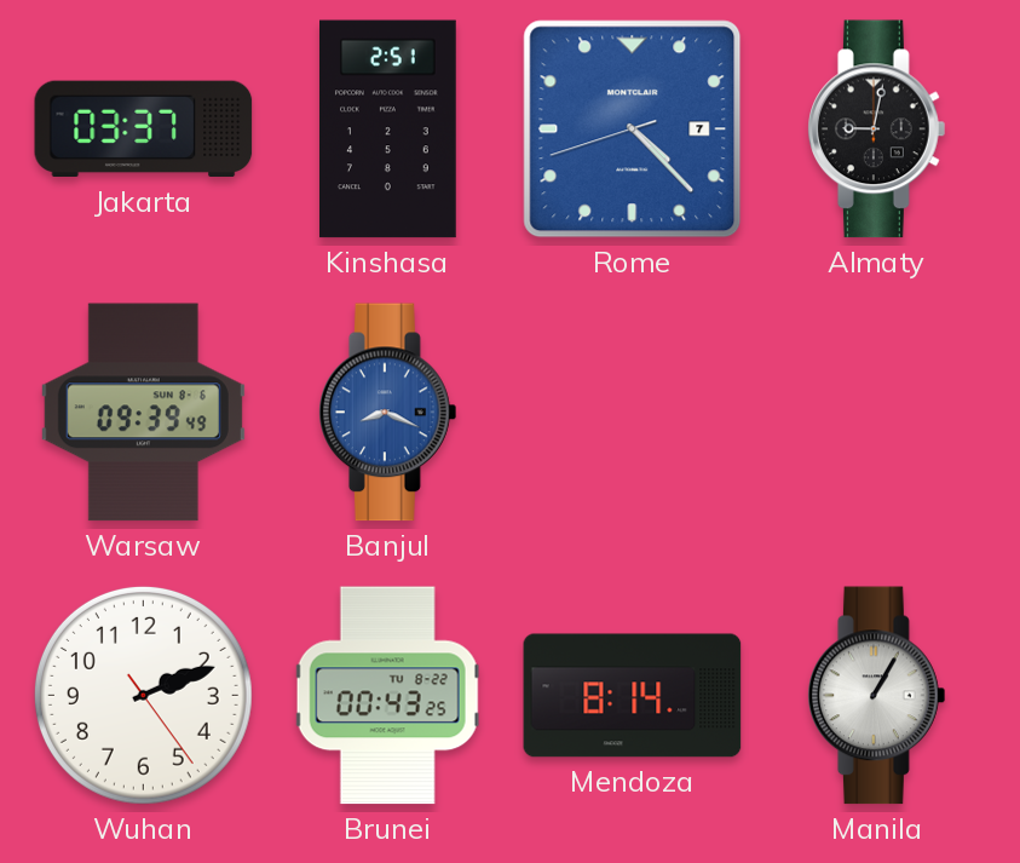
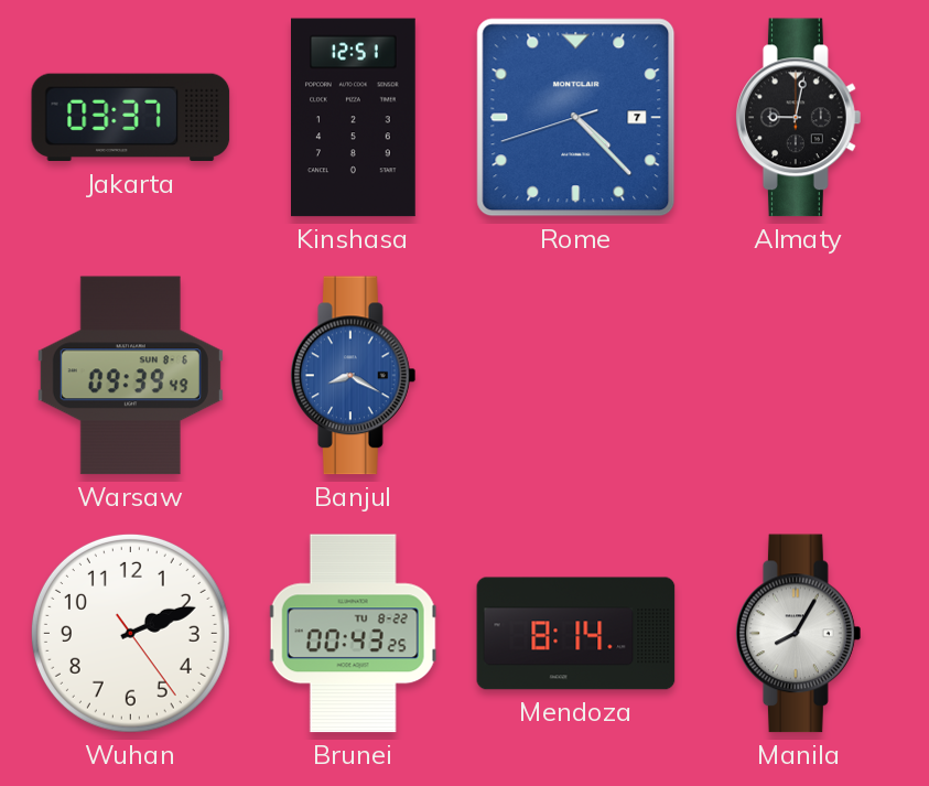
Kinshasa: 2:51 -> 12:51
Banjul: 8:19 -> 8:20
Manila: 1:05 -> 8:05
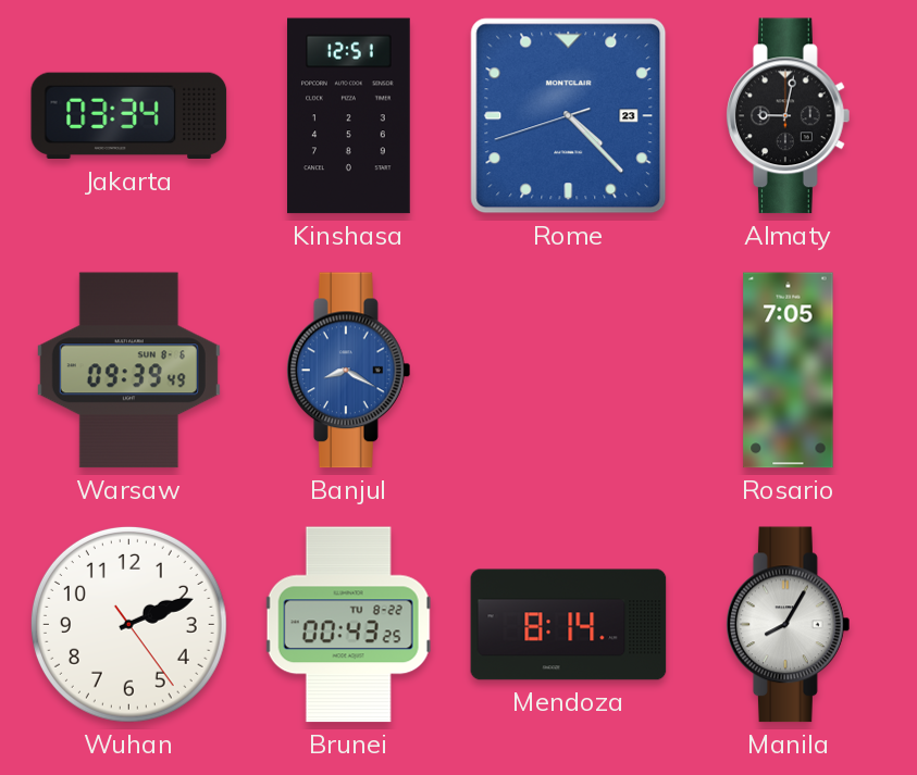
Jakarta: 03:37 -> 03:34
Rome date: 7 -> 23
Rosario: none -> 7:05
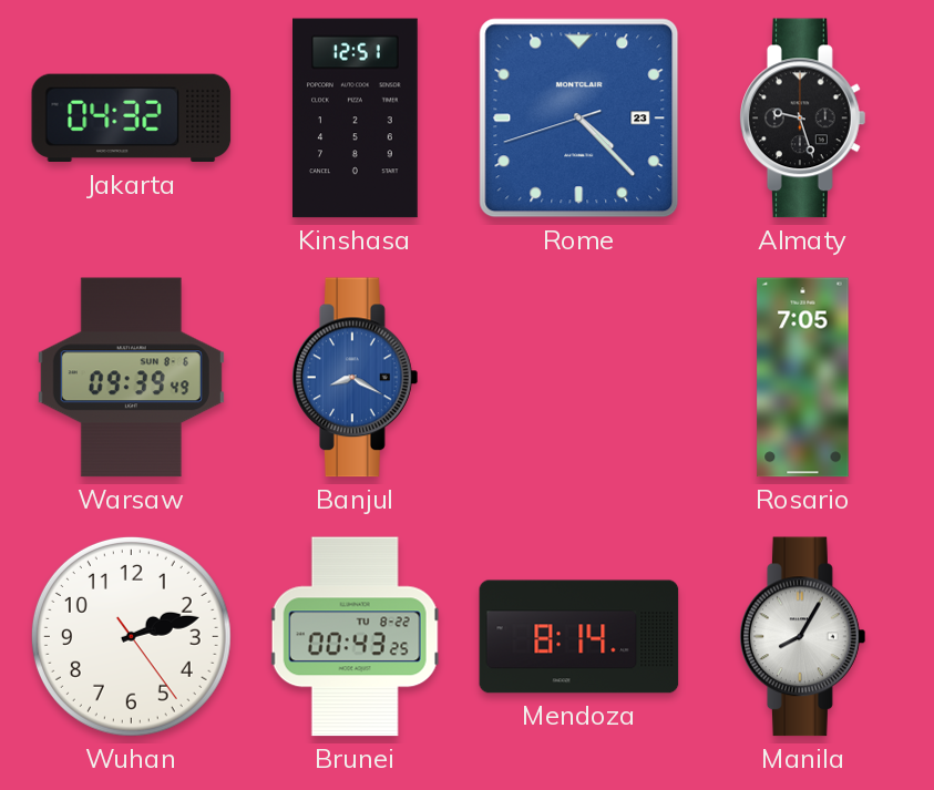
Jakarta: 03:34 -> 04:32
Almaty: 9:02 -> 9:27
Wuhan: 2:11 -> 2:12
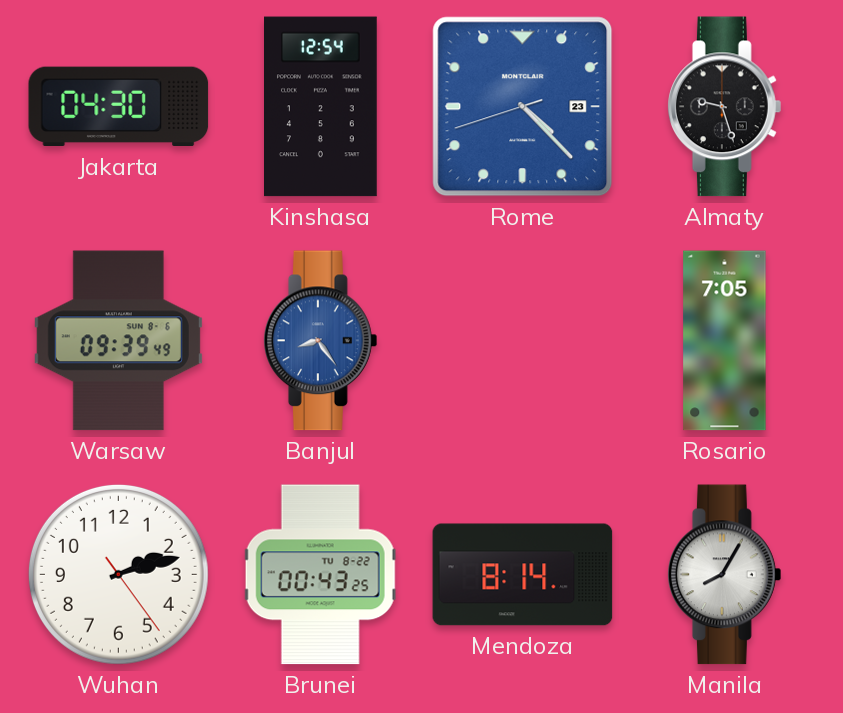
Jakarta: 04:32 -> 04:30
Kinshasa: 12:51 -> 12:54
Banjul: 8:20 -> 8:24
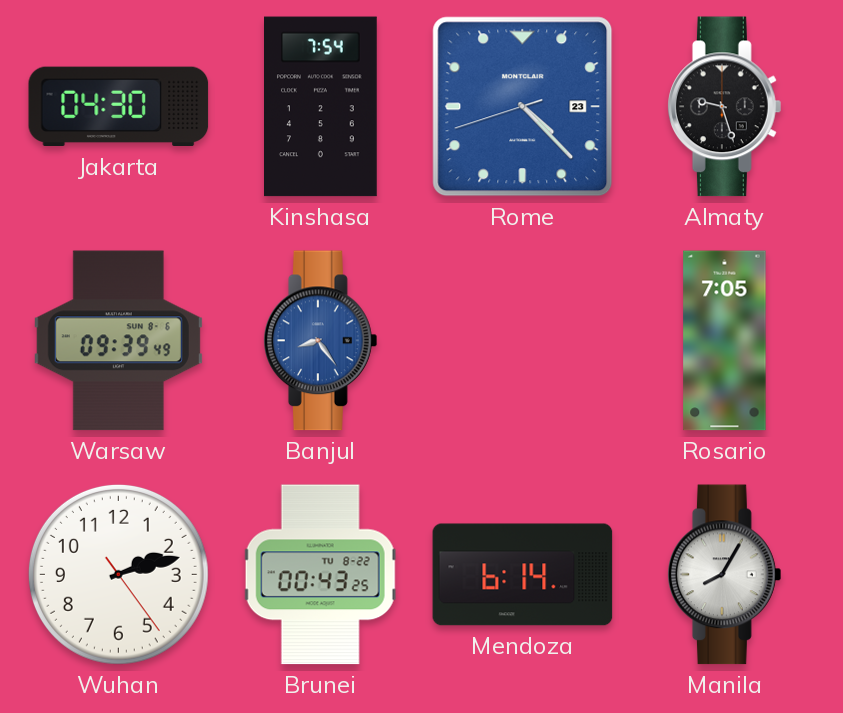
Kinshasa: 12:54 -> 7:54
Mendoza: 8:14 -> 6:14
